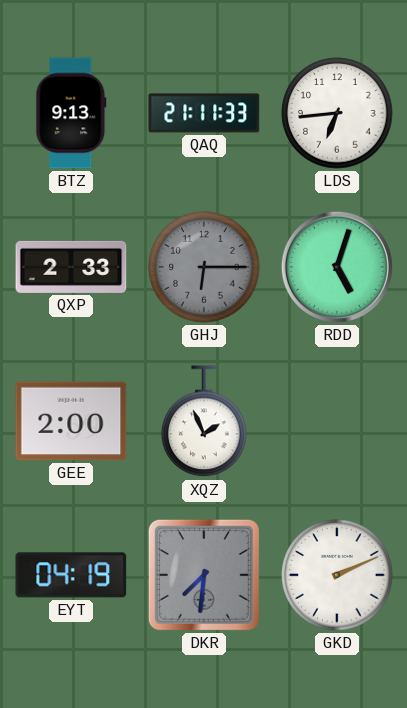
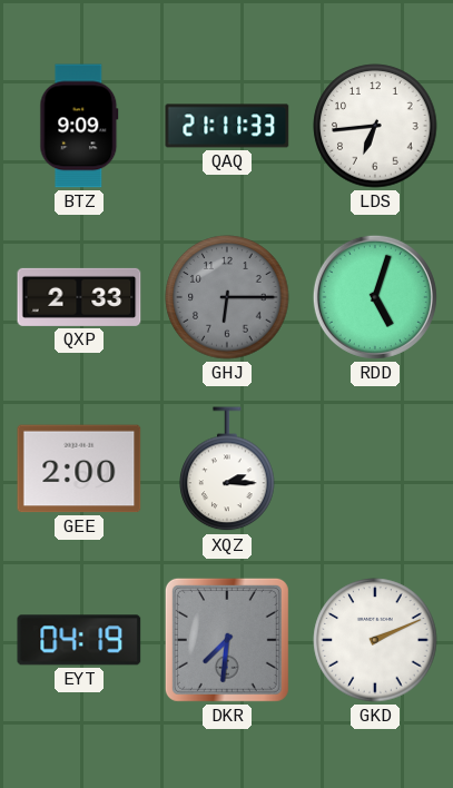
BTZ: 9:13 -> 9:09
XQZ: 1:56 -> 2:15
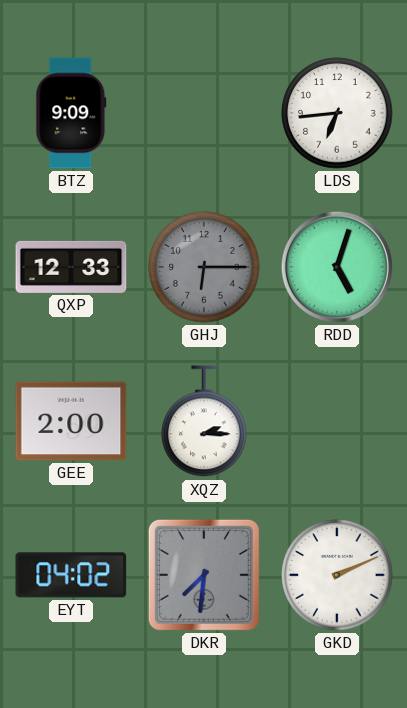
QAQ: 21:11 -> none
QXP: 2:33 -> 12:33
EYT: 04:19 -> 04:02
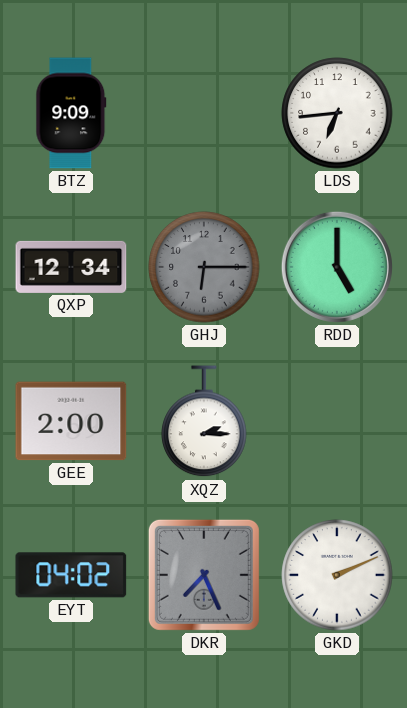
QXP: 12:33 -> 12:34
RDD: 5:03 -> 5:00
DKR: 7:31 -> 7:26
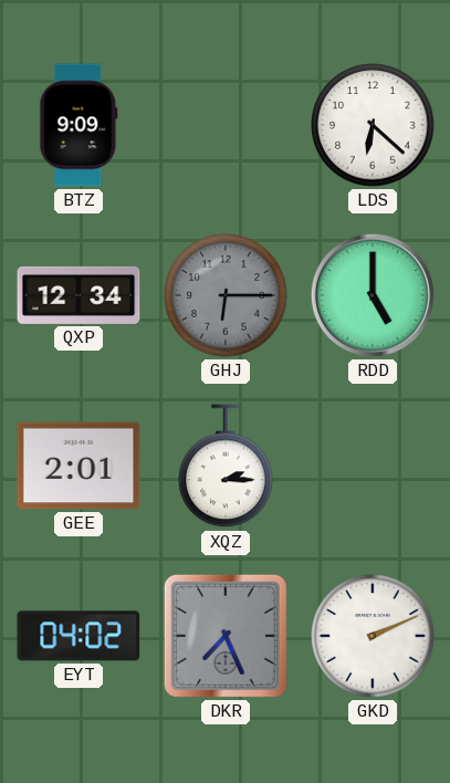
LDS: 6:44 -> 6:22
GEE: 2:00 -> 2:01
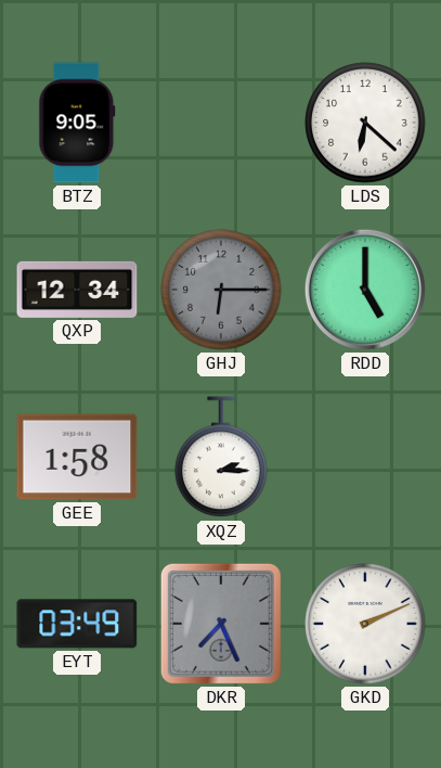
BTZ: 9:09 -> 9:05
GEE: 2:01 -> 1:58
EYT: 04:02 -> 03:49
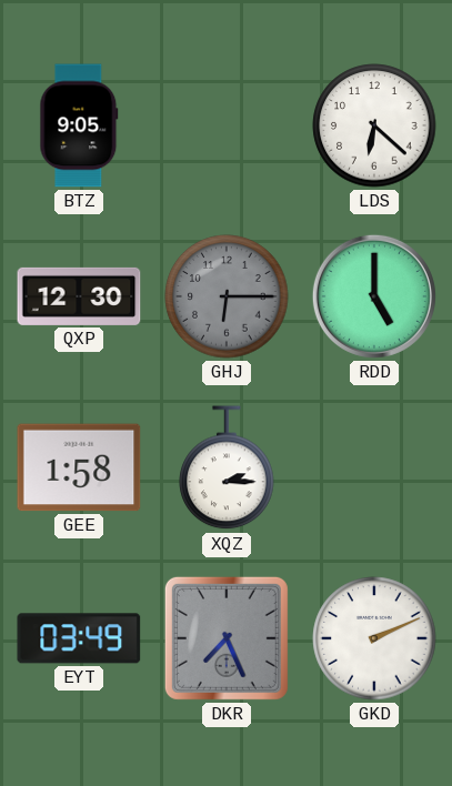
QXP: 12:34 -> 12:30
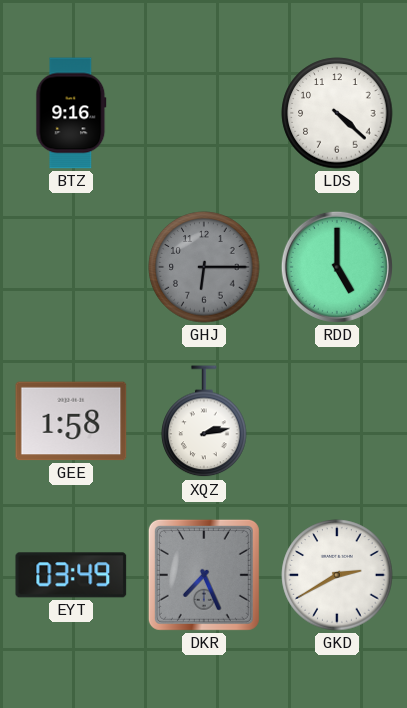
BTZ: 9:05 -> 9:16
LDS: 6:22 -> 4:22
QXP: 12:30 -> none
XQZ: 2:15 -> 2:13
GKD: 2:11 -> 2:40
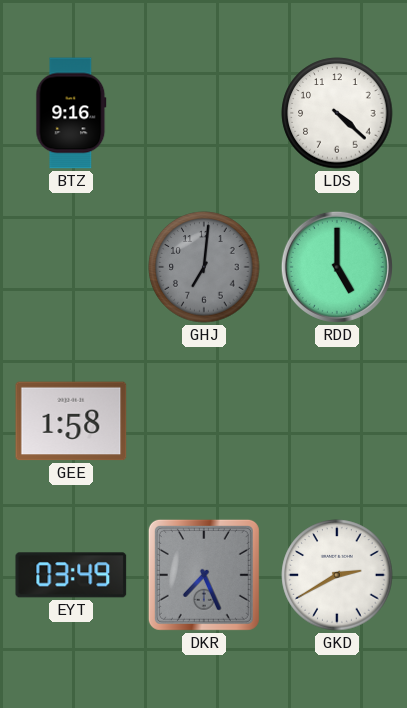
GHJ: 6:15 -> 7:01
XQZ: 2:13 -> none
